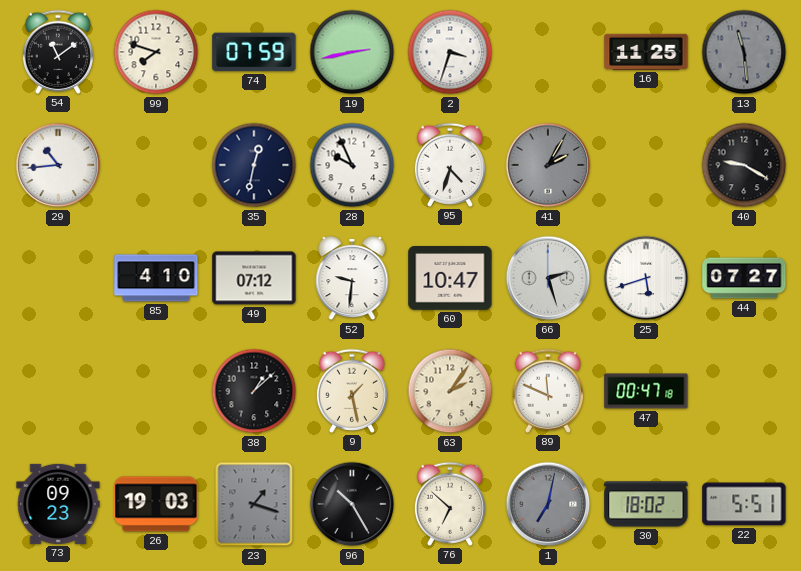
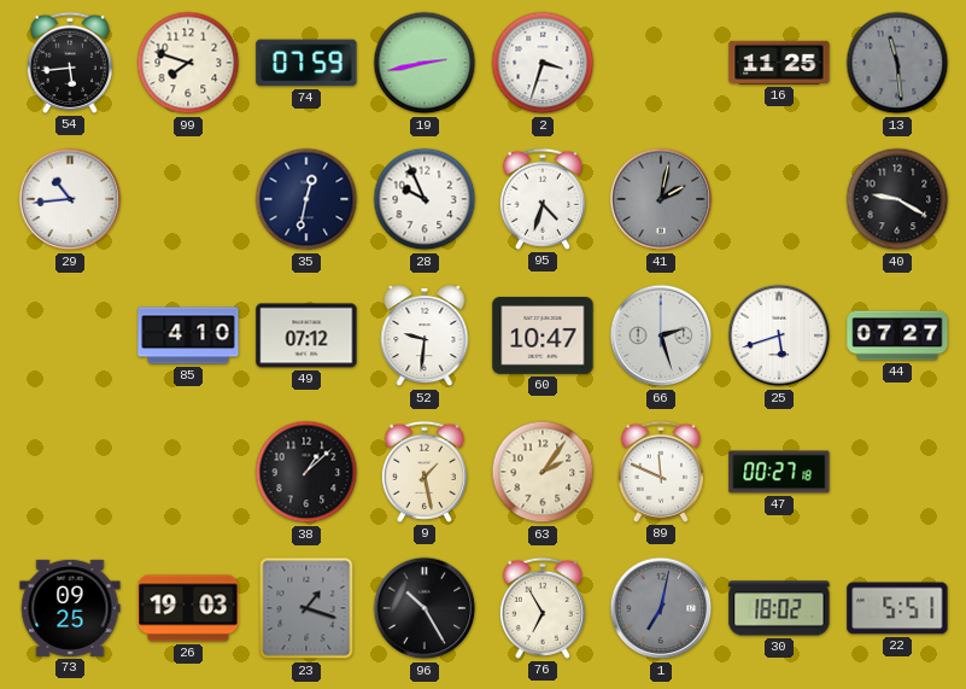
54: 11:09 -> 5:44
41: 2:05 -> 2:02
47: 00:47 -> 00:27
73: 09:23 -> 09:25
76: 6:52 -> 6:55
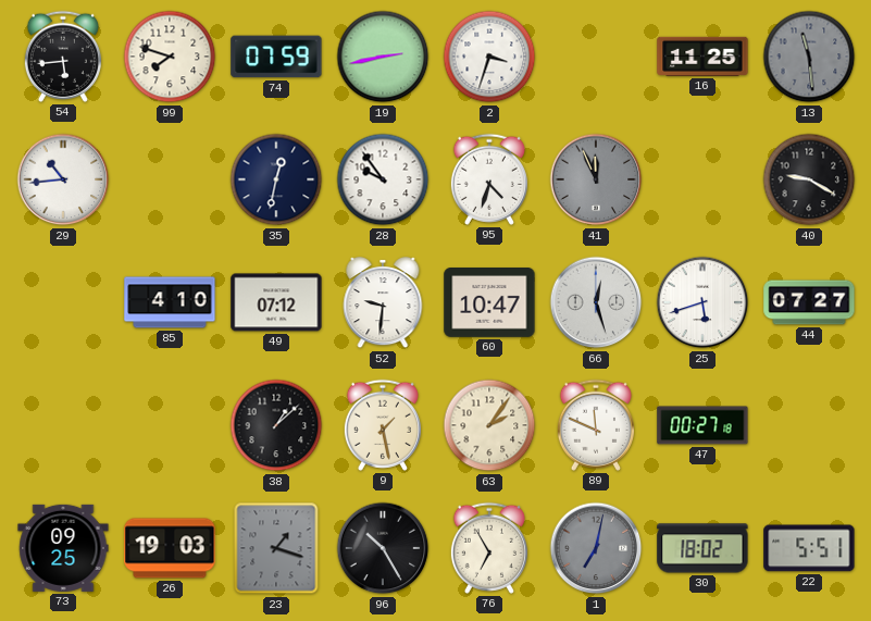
28: 9:56 -> 9:54
41: 2:02 -> 11:56
66: 2:27 -> 12:27
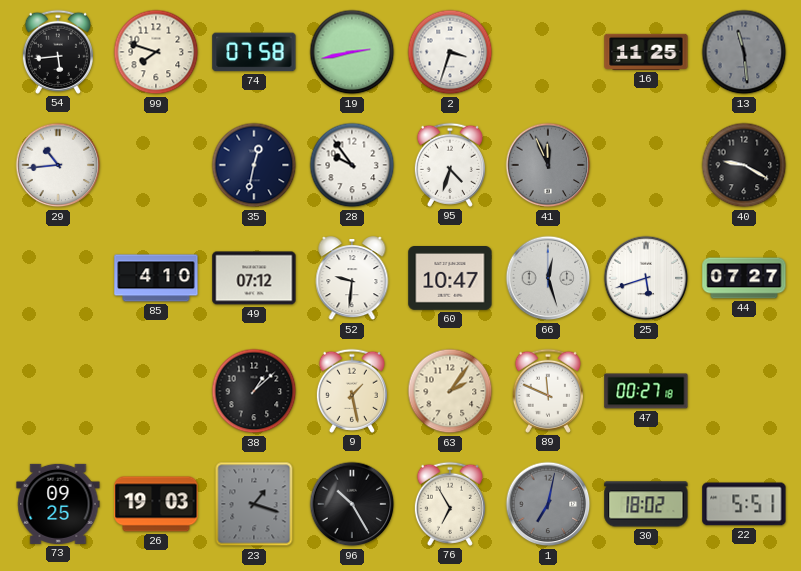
74: 07:59 -> 07:58
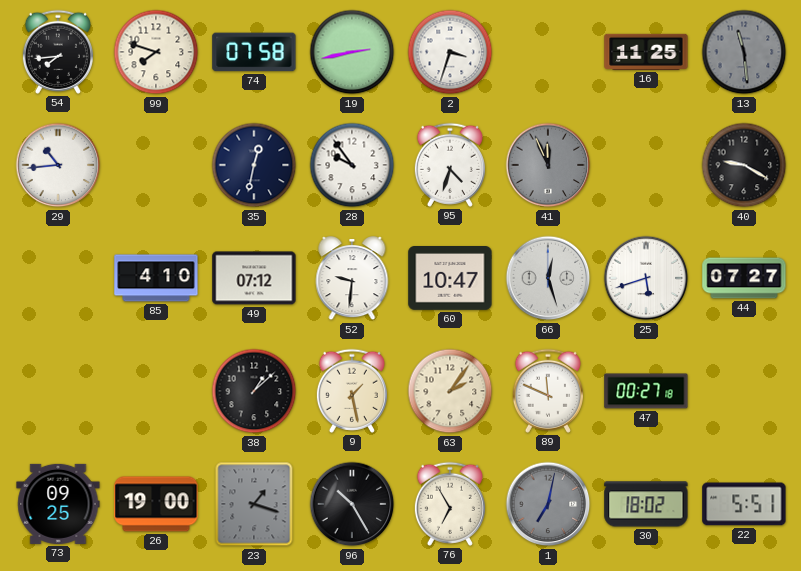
54: 5:44 -> 7:44
26: 19:03 -> 19:00
